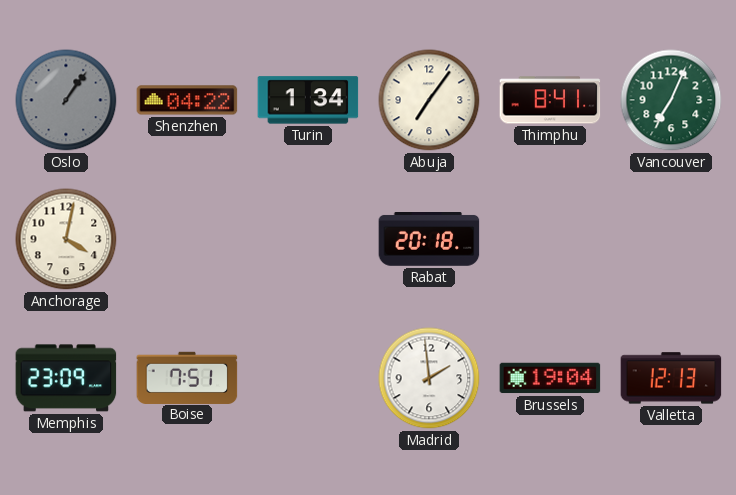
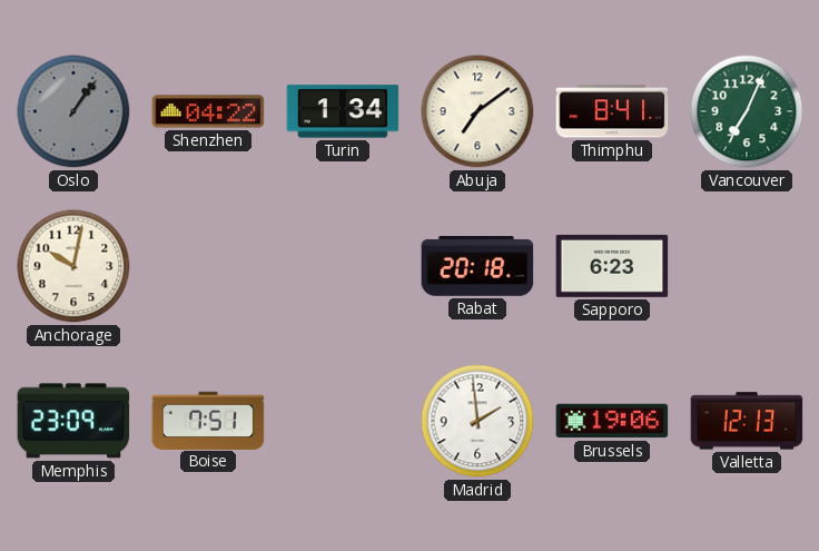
Abuja: 7:06 -> 7:09
Anchorage: 4:02 -> 10:02
Sapporo: none -> 6:23
Brussels: 19:04 -> 19:06
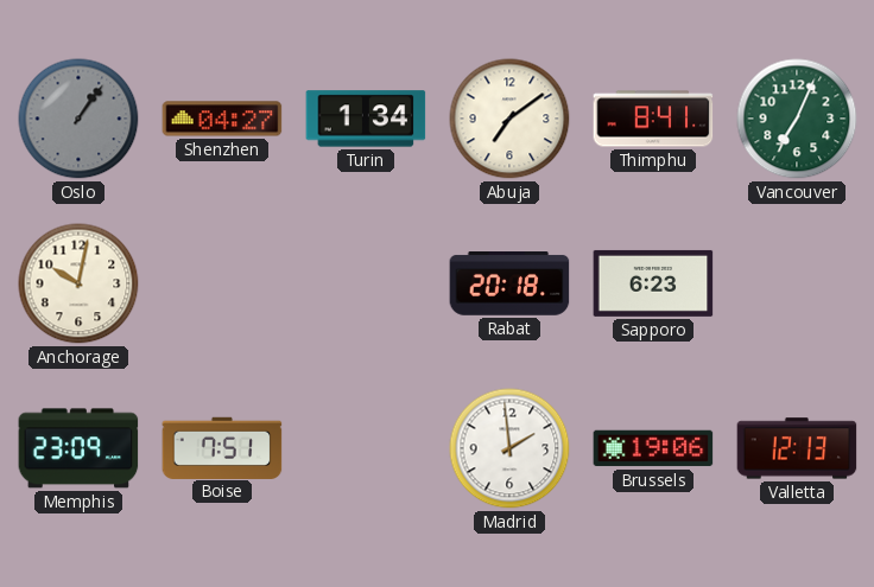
Shenzhen: 04:22 -> 04:27
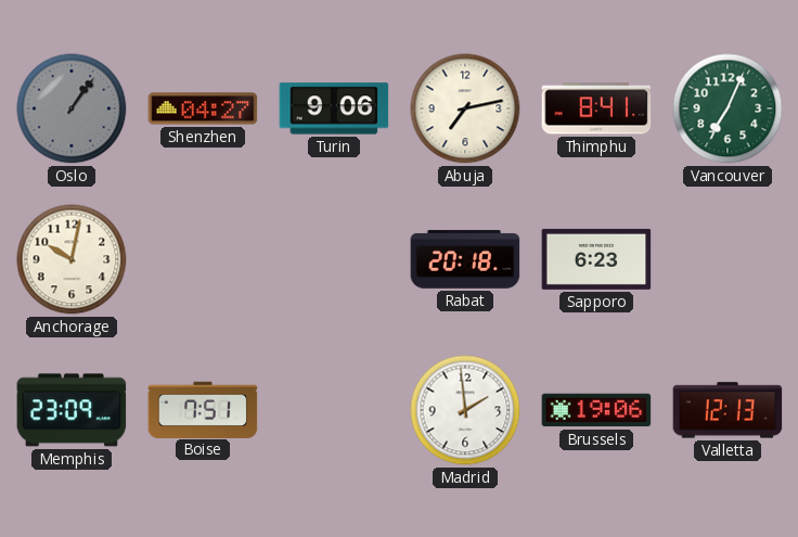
Turin: 1:34 -> 9:06
Abuja: 7:09 -> 7:13
